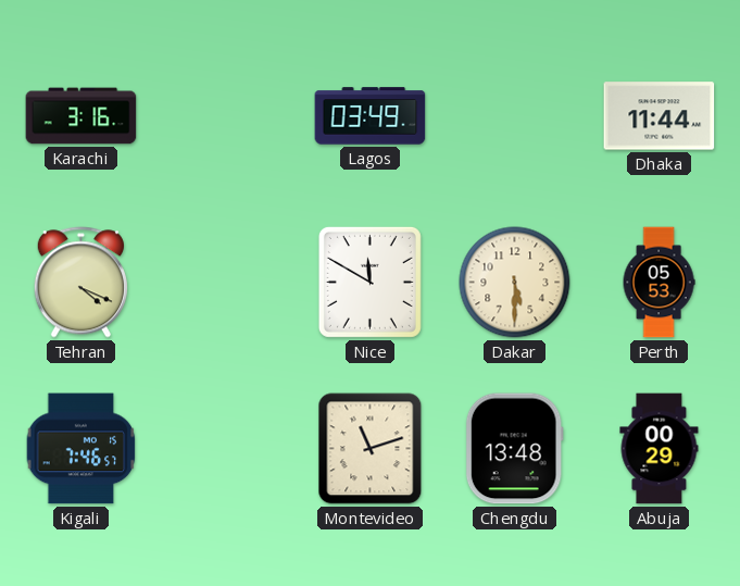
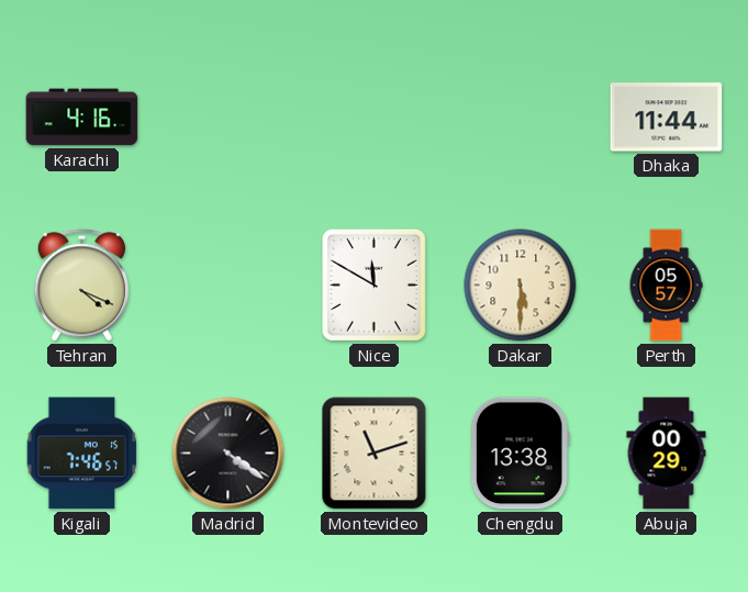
Karachi: 3:16 -> 4:16
Lagos: 03:49 -> none
Perth: 05:53 -> 05:57
Madrid: none -> 4:21
Chengdu: 13:48 -> 13:38
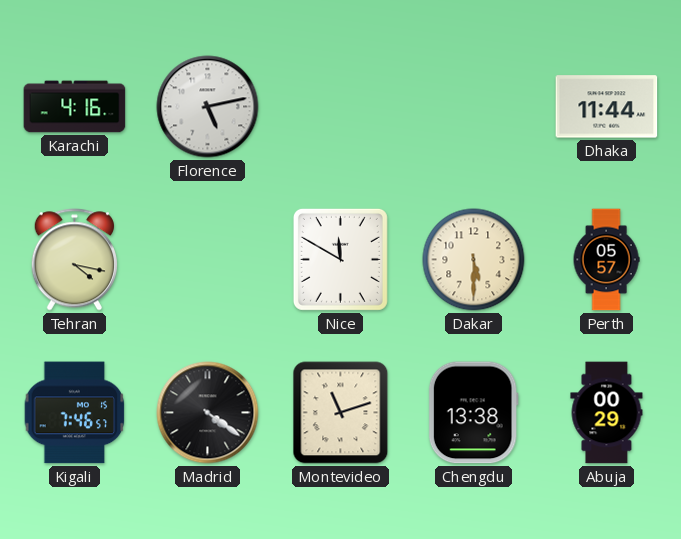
Florence: none -> 5:13
Tehran: 4:19 -> 4:17
